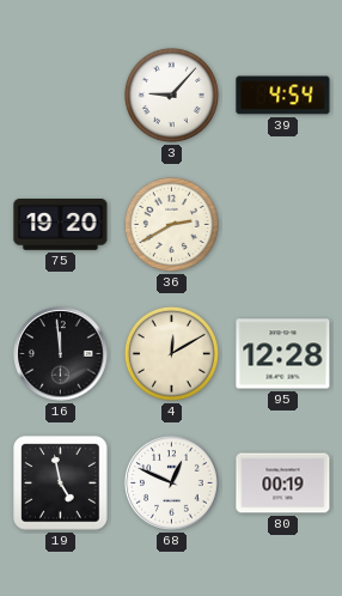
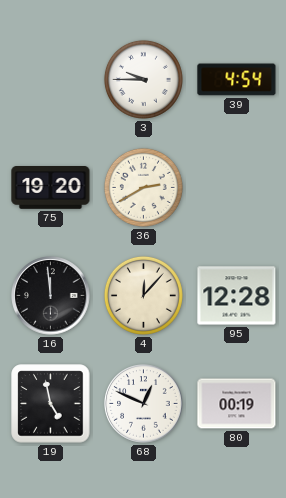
3: 9:07 -> 9:45
4: 12:10 -> 12:07
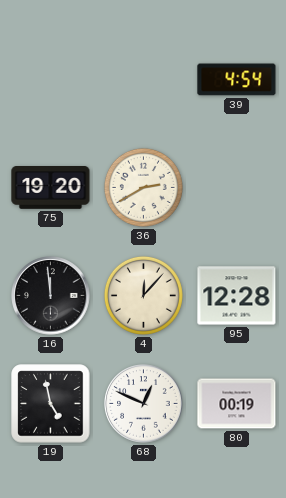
3: 9:45 -> none
